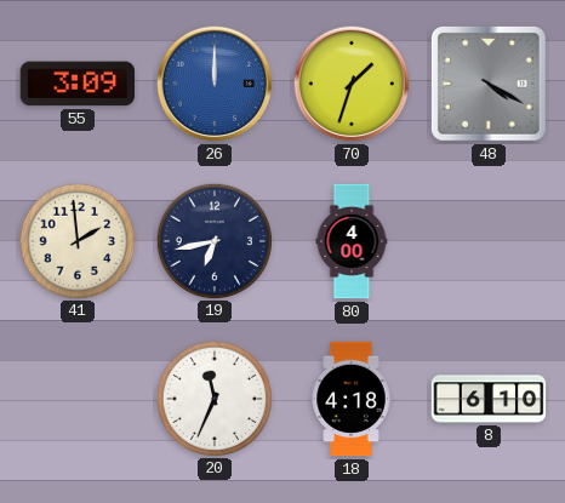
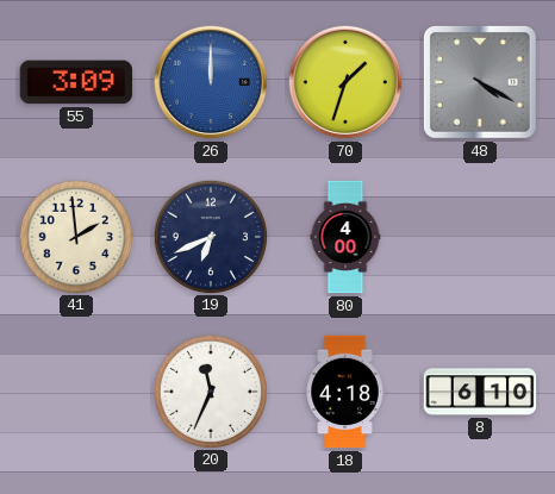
19: 6:43 -> 6:41
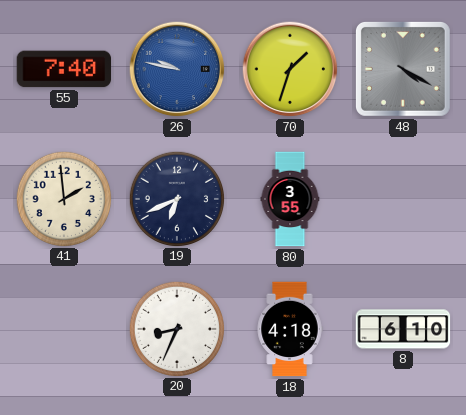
55: 3:09 -> 7:40
26: 12:00 -> 9:47
80: 4:00 -> 3:55
20: 11:34 -> 8:34
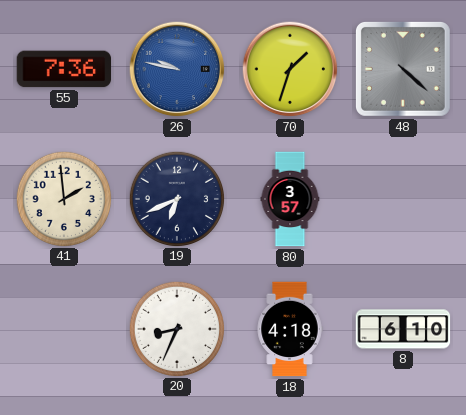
55: 7:40 -> 7:36
48: 4:20 -> 4:22
80: 3:55 -> 3:57
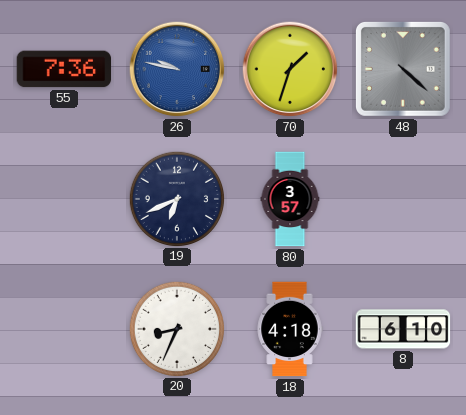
41: 1:59 -> none
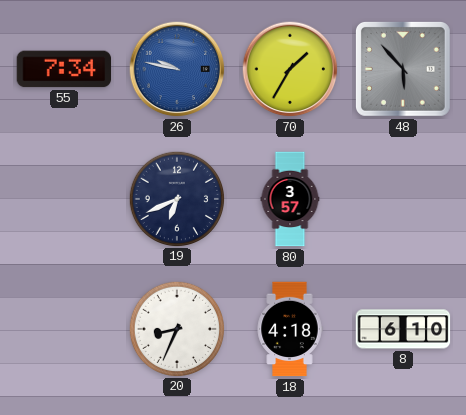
55: 7:36 -> 7:34
70: 1:33 -> 1:35
48: 4:22 -> 5:53
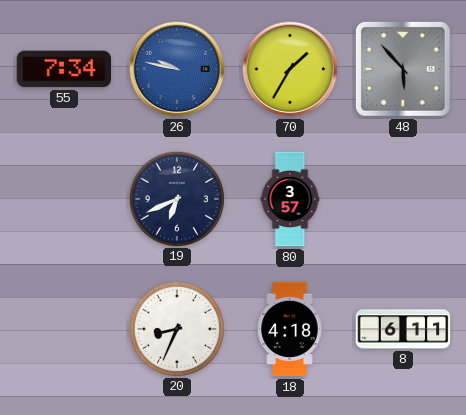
8: 6:10 -> 6:11
